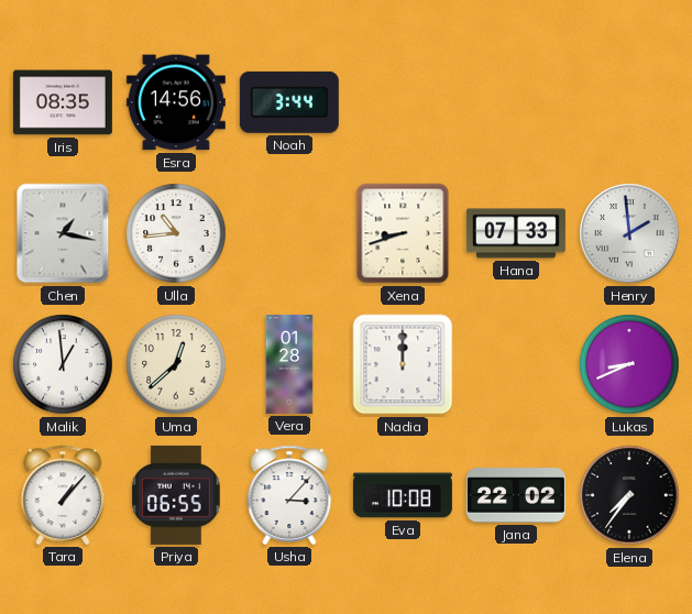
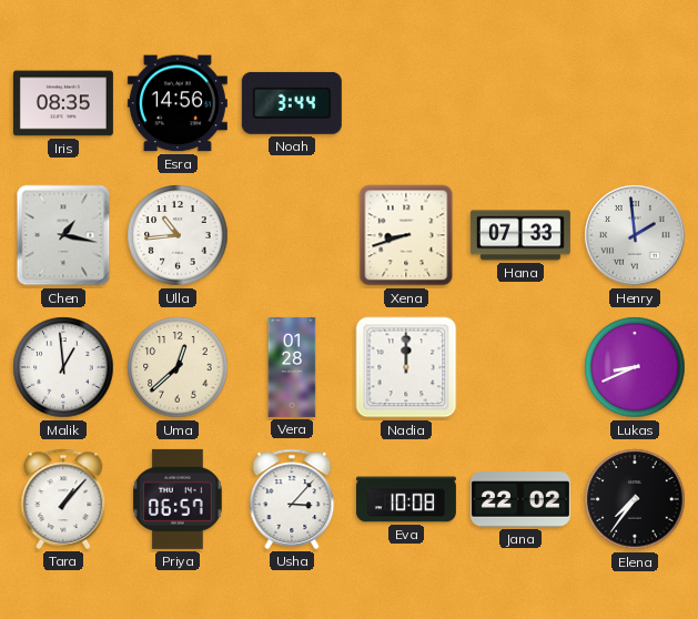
Priya: 06:55 -> 06:57
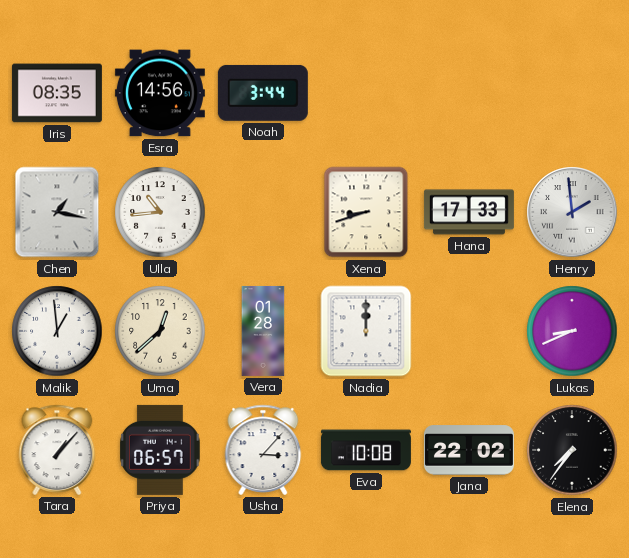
Hana: 07:33 -> 17:33
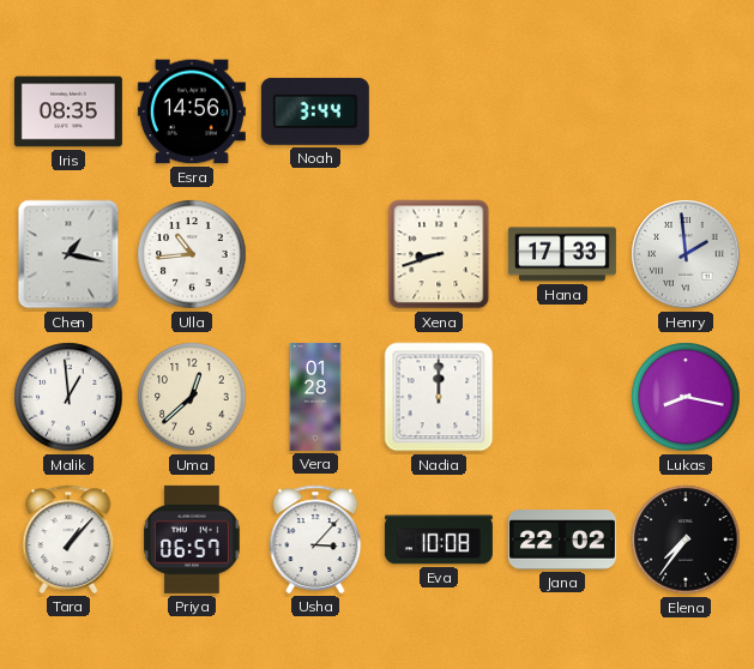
Lukas: 8:41 -> 8:17
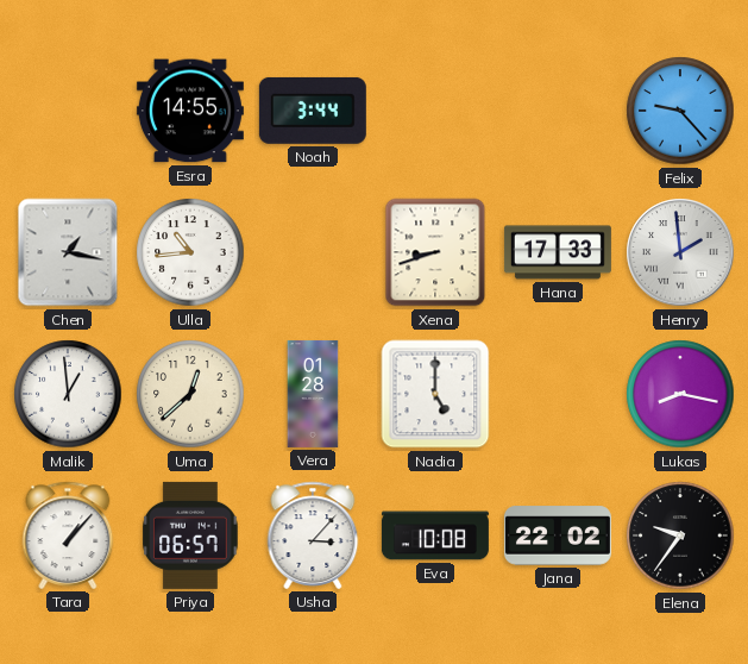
Iris: 08:35 -> none
Esra: 14:56 -> 14:55
Felix: none -> 9:23
Nadia: 12:00 -> 5:00
Elena: 7:36 -> 9:36
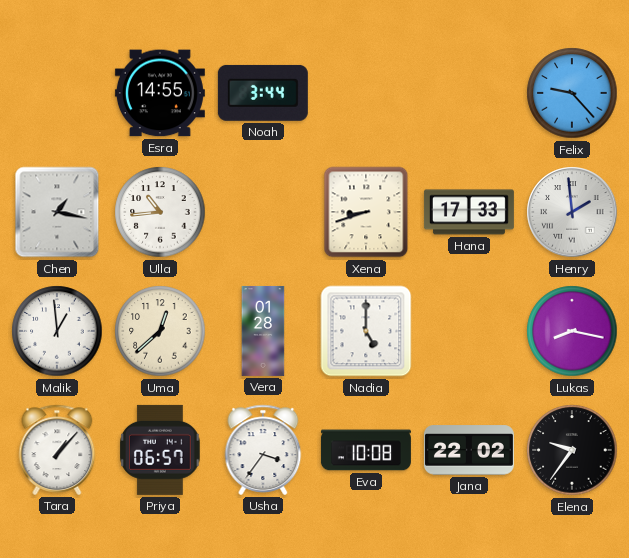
Usha: 3:07 -> 3:36
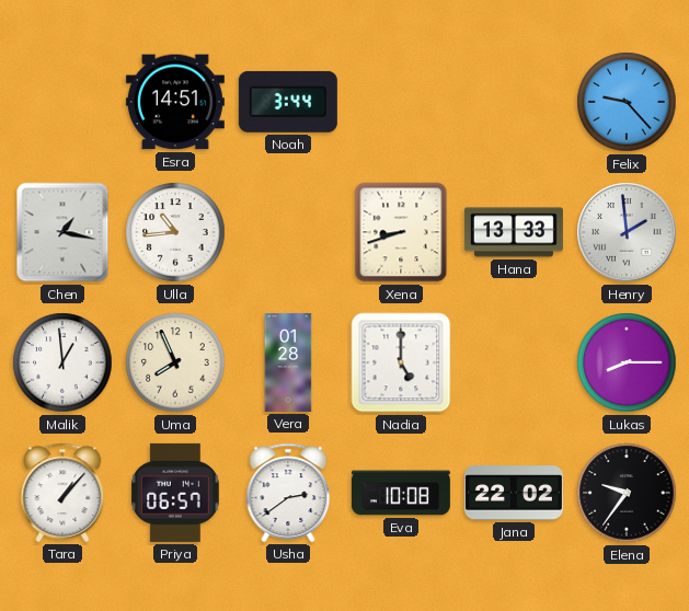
Esra: 14:55 -> 14:51
Hana: 17:33 -> 13:33
Uma: 12:38 -> 7:56
Lukas: 8:17 -> 8:15
Usha: 3:36 -> 2:39
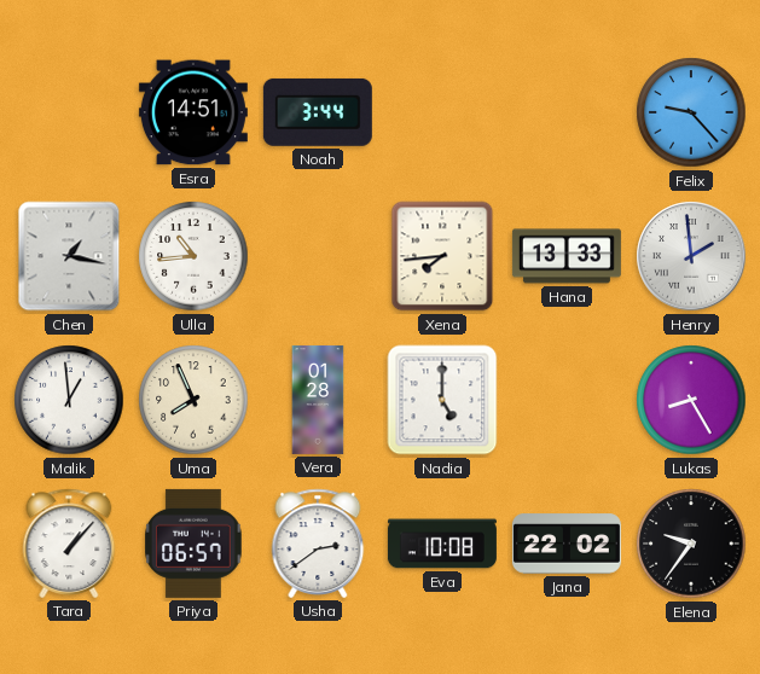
Xena: 8:42 -> 7:44
Lukas: 8:15 -> 8:25
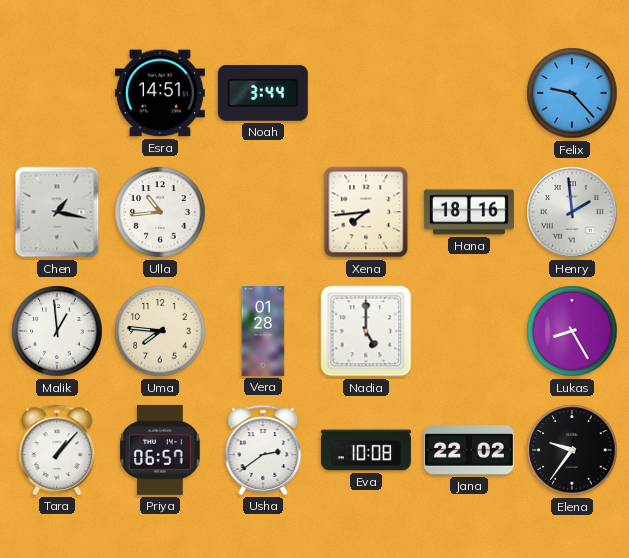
Hana: 13:33 -> 18:16
Uma: 7:56 -> 7:46
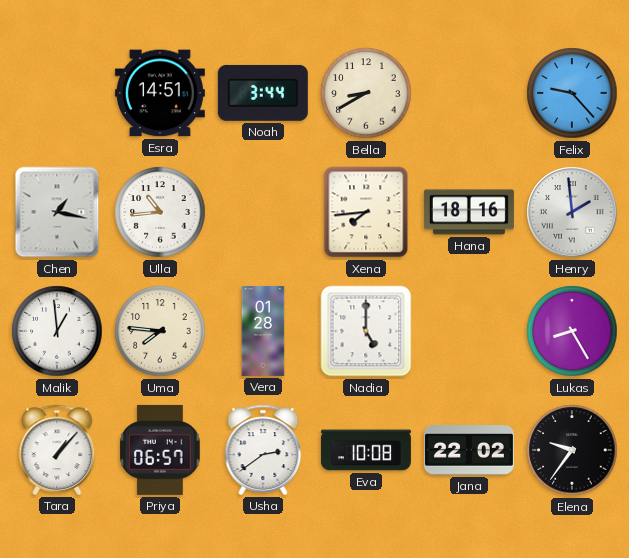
Bella: none -> 8:40
